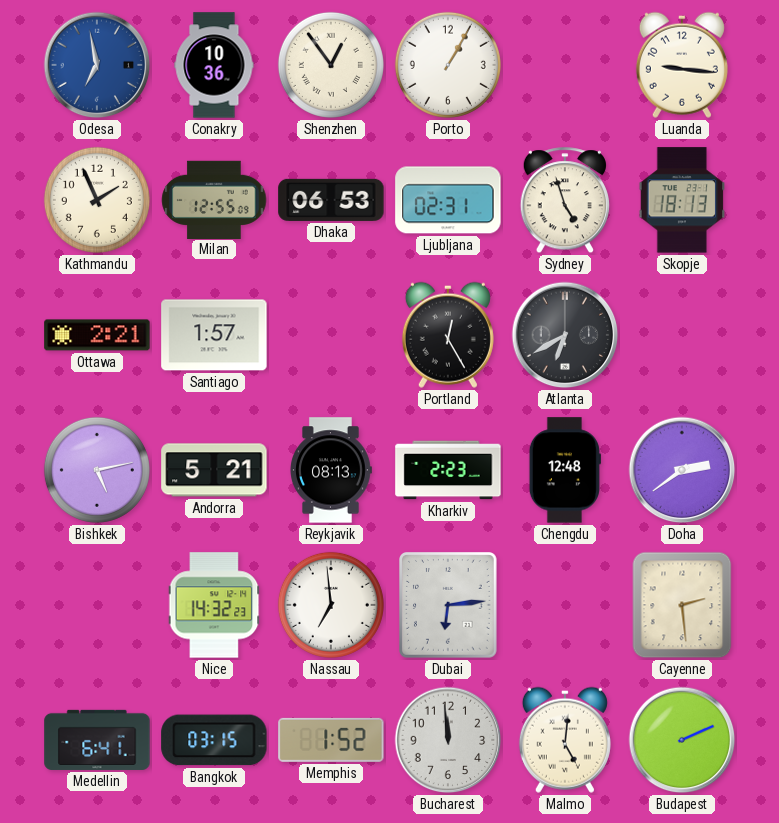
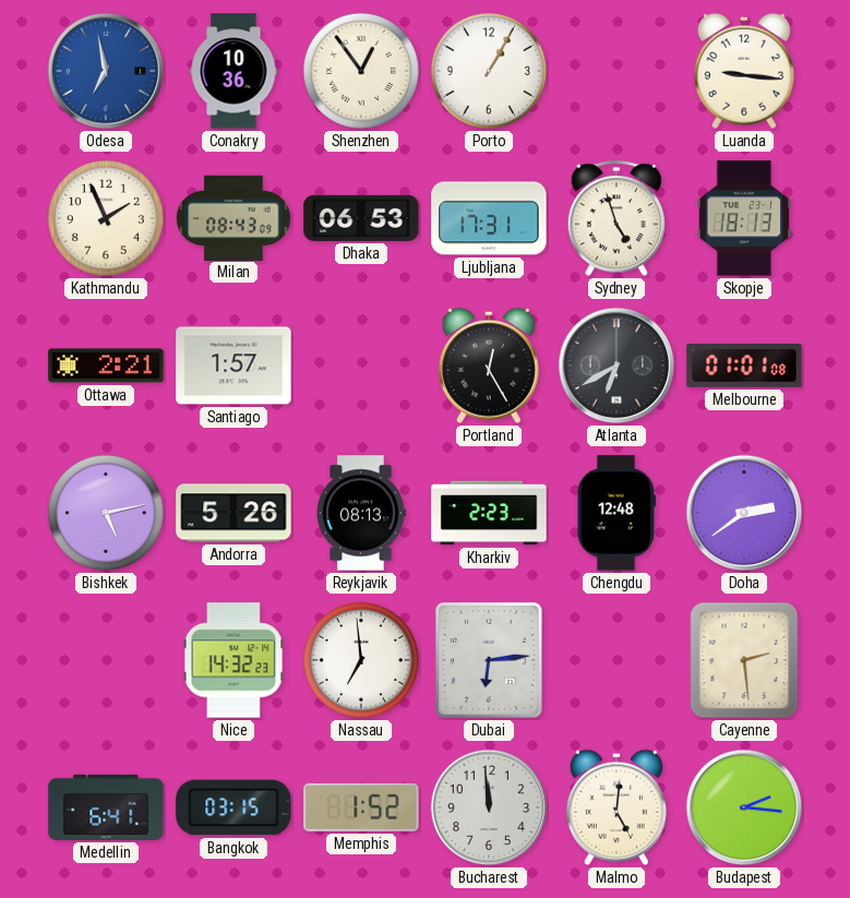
Milan: 12:55 -> 08:43
Ljubljana: 02:31 -> 17:31
Melbourne: none -> 01:01
Andorra: 5:21 -> 5:26
Budapest: 2:11 -> 2:16
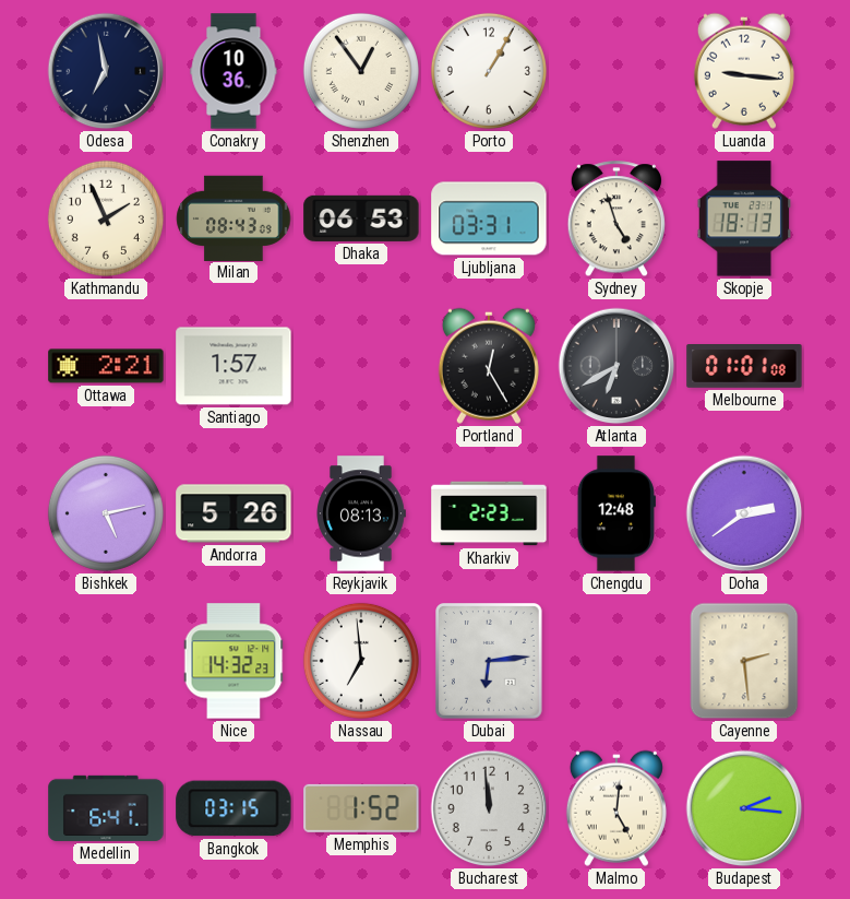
Odesa dial: blue -> navy
Ljubljana: 17:31 -> 03:31
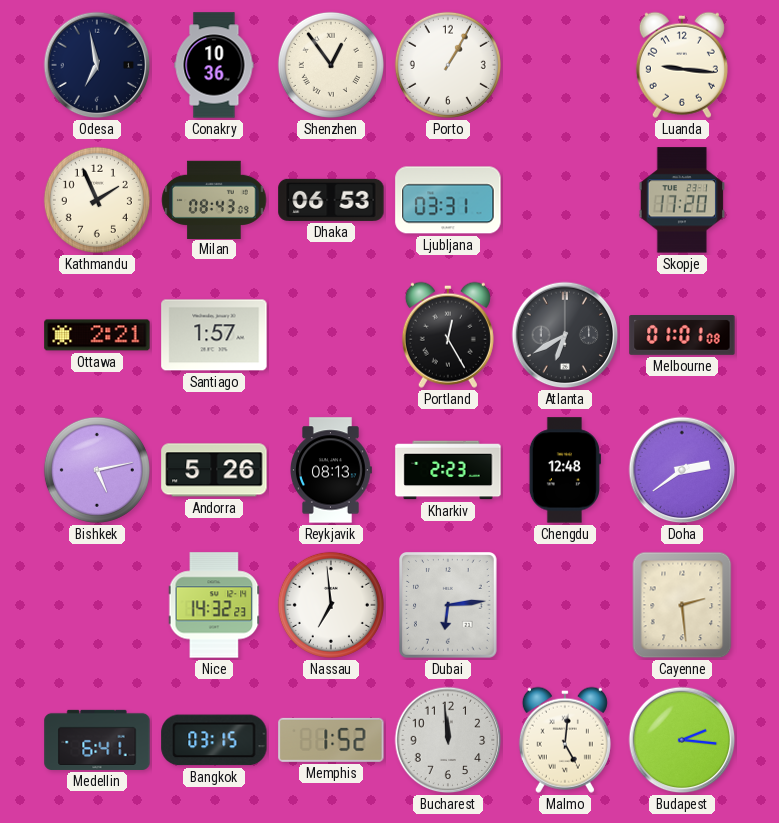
Sydney: 4:57 -> none
Skopje: 18:13 -> 17:20
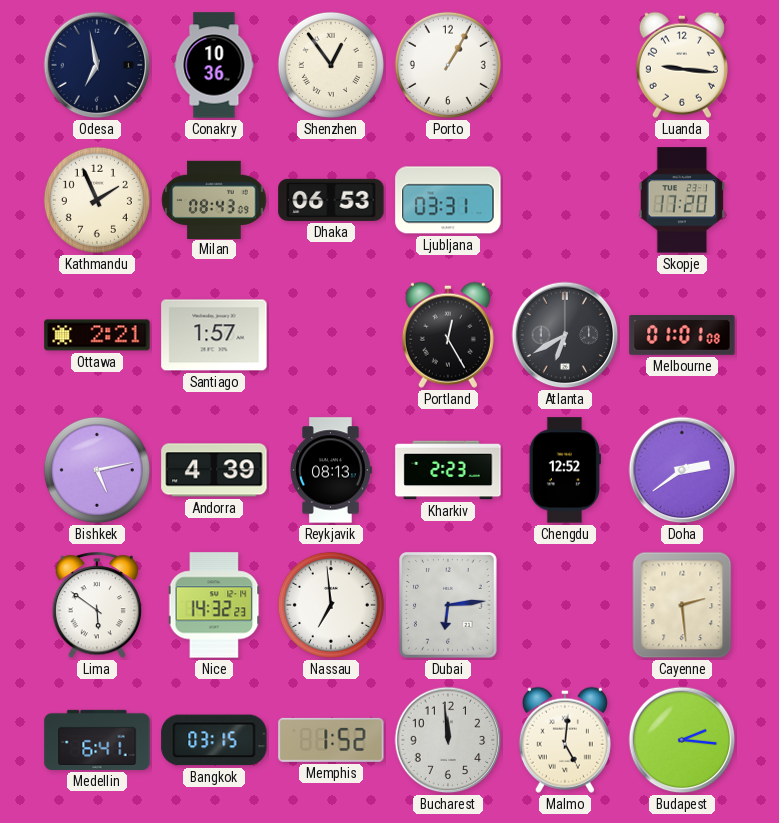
Andorra: 5:26 -> 4:39
Chengdu: 12:48 -> 12:52
Lima: none -> 5:51
